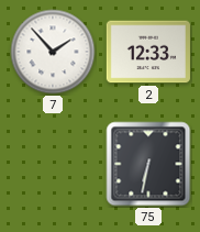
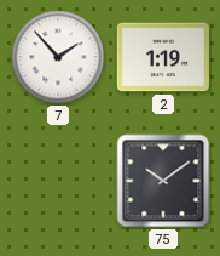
2: 12:33 -> 1:19
75: 6:32 -> 10:09
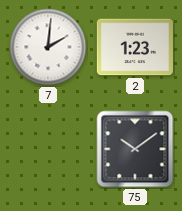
7: 1:53 -> 2:01
2: 1:19 -> 1:23
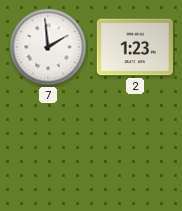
7: 2:01 -> 1:59
75: 10:09 -> none
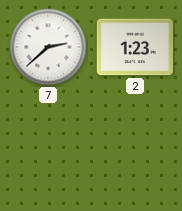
7: 1:59 -> 2:38
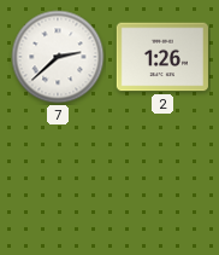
2: 1:23 -> 1:26
